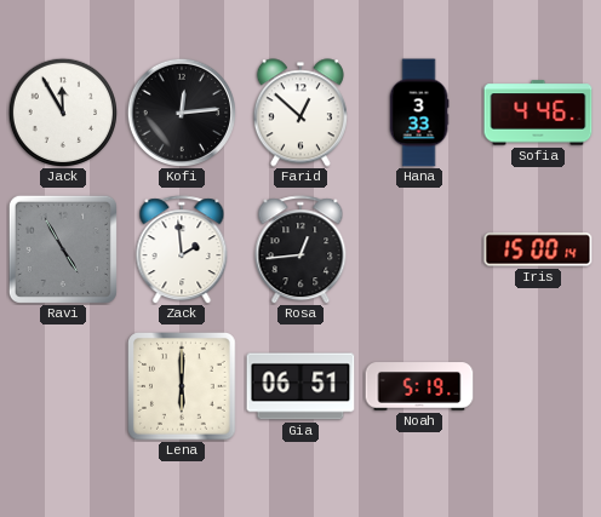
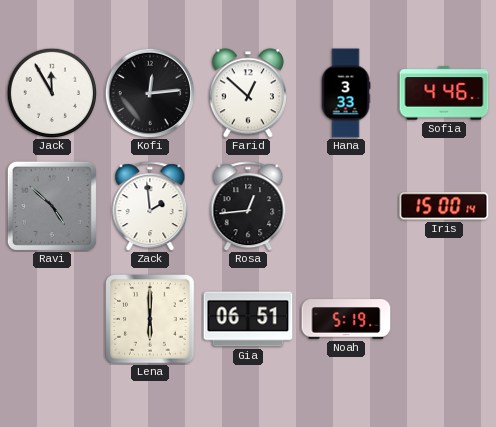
Ravi: 4:55 -> 4:52
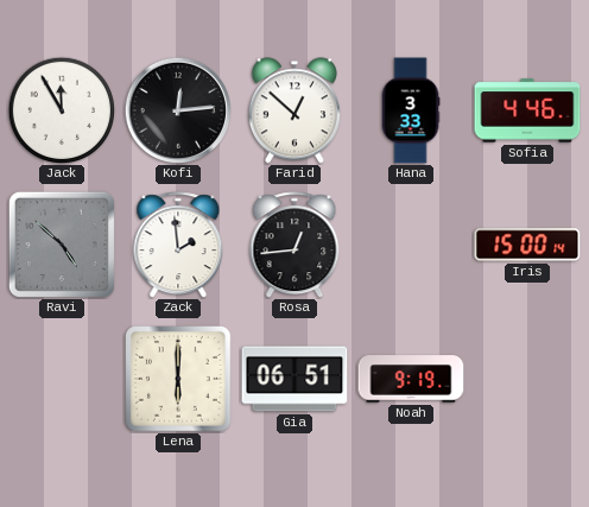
Noah: 5:19 -> 9:19
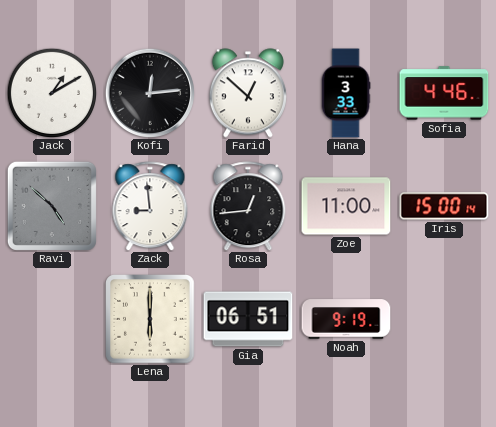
Jack: 11:55 -> 1:10
Zack: 1:59 -> 8:59
Zoe: none -> 11:00
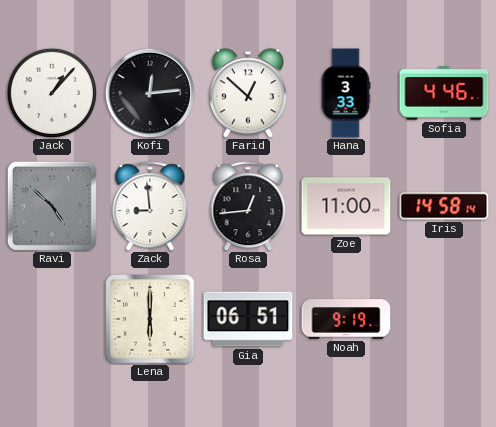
Jack: 1:10 -> 1:07
Iris: 15:00 -> 14:58
